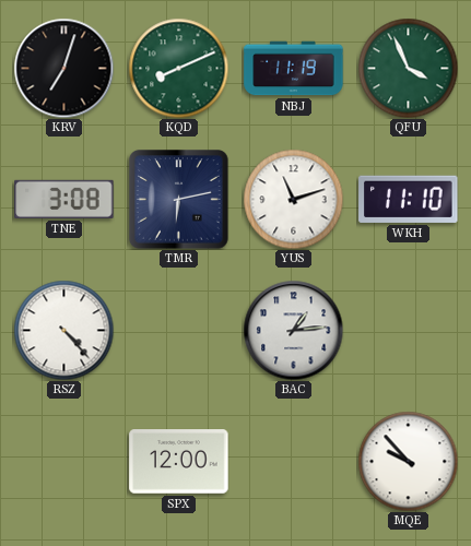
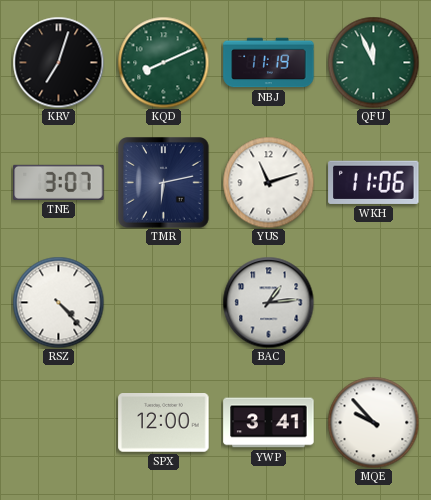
QFU: 3:56 -> 11:56
TNE: 3:08 -> 3:07
WKH: 11:10 -> 11:06
YWP: none -> 3:41
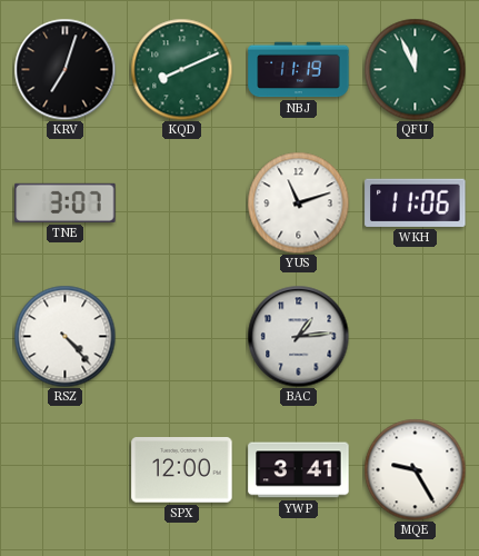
TMR: 6:13 -> none
MQE: 9:53 -> 9:25
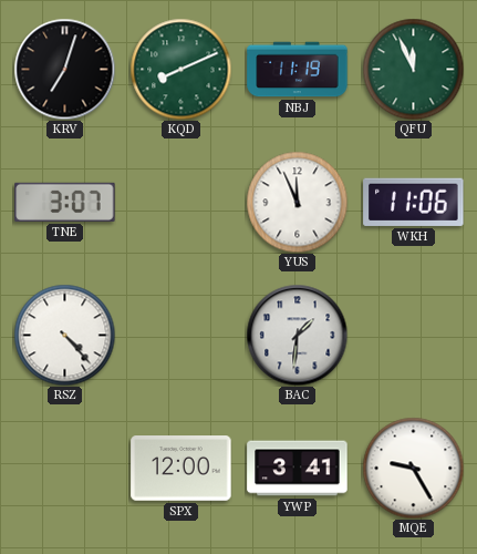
YUS: 11:12 -> 11:56
BAC: 1:14 -> 1:31
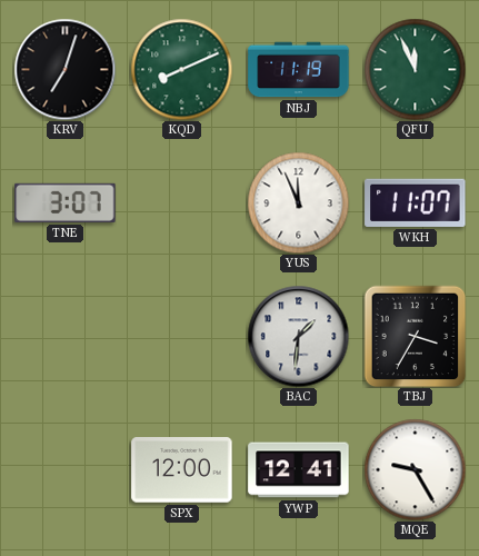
WKH: 11:06 -> 11:07
RSZ: 4:23 -> none
TBJ: none -> 3:35
YWP: 3:41 -> 12:41
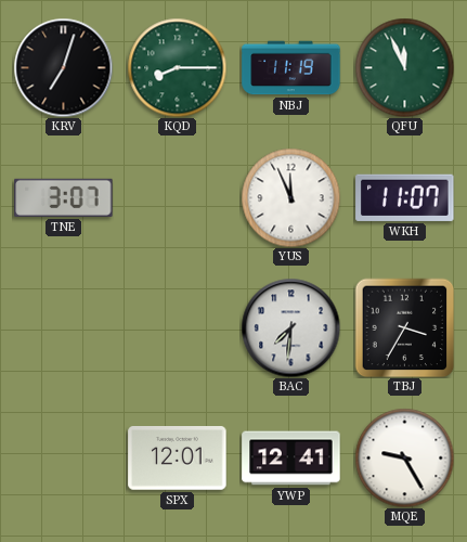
KQD: 8:11 -> 8:15
BAC: 1:31 -> 7:31
SPX: 12:00 -> 12:01
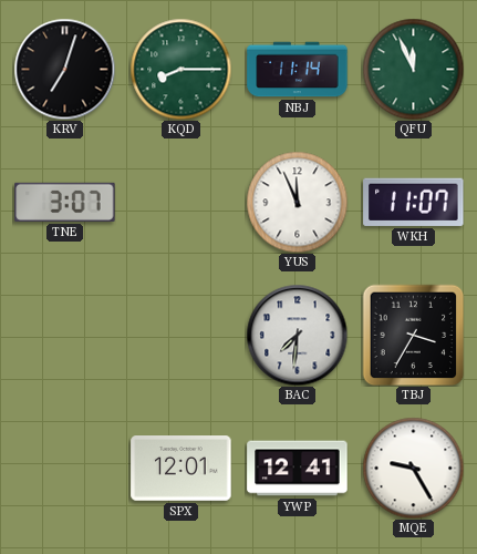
NBJ: 11:19 -> 11:14
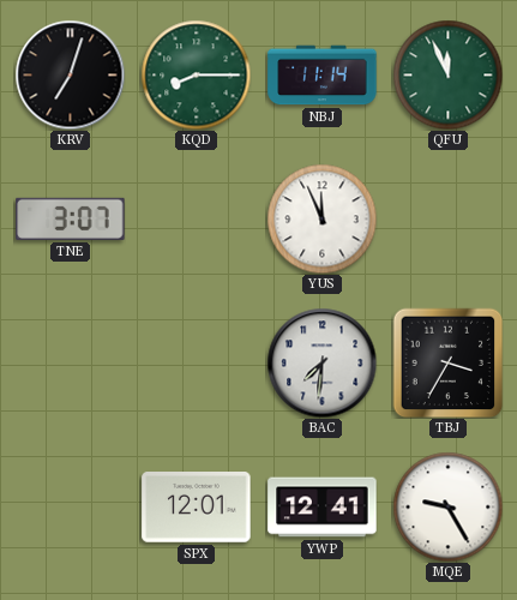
WKH: 11:07 -> none
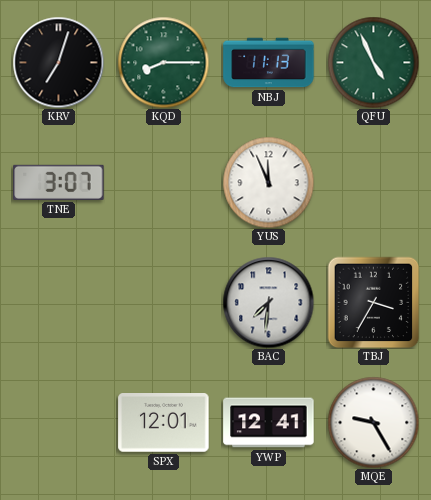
NBJ: 11:14 -> 11:13
QFU: 11:56 -> 4:56
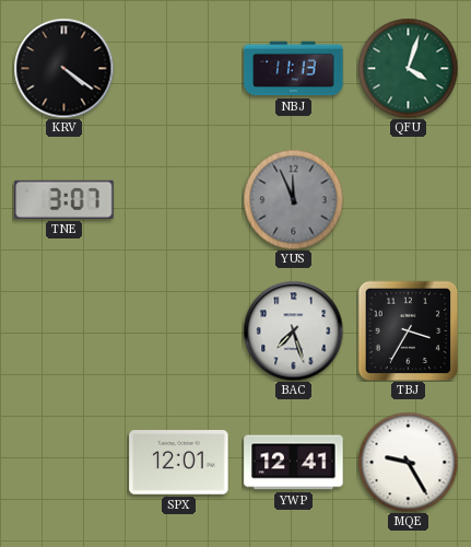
KRV: 7:03 -> 4:21
KQD: 8:15 -> none
QFU: 4:56 -> 4:03
YUS dial: white -> grey
BAC: 7:31 -> 7:27
